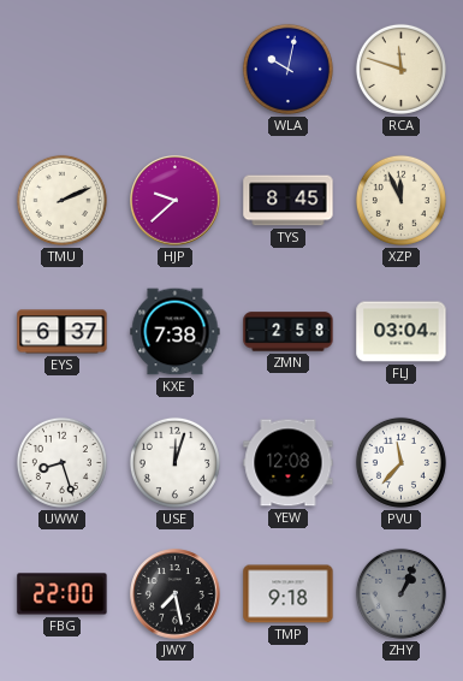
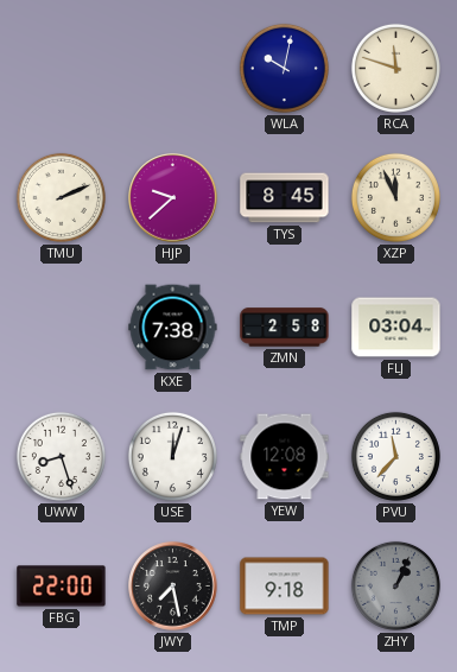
EYS: 6:37 -> none
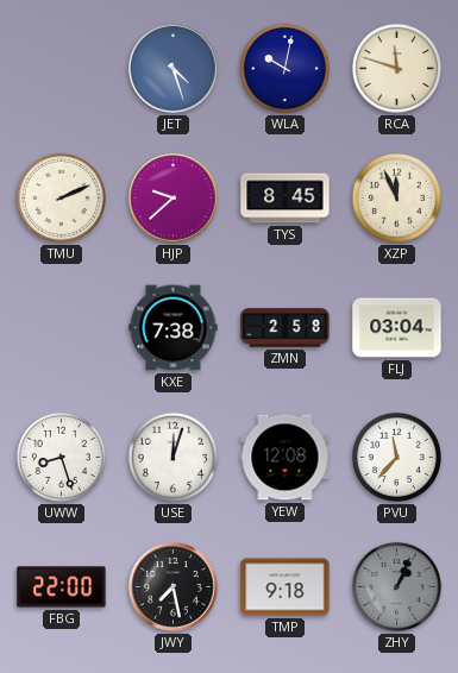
JET: none -> 4:27
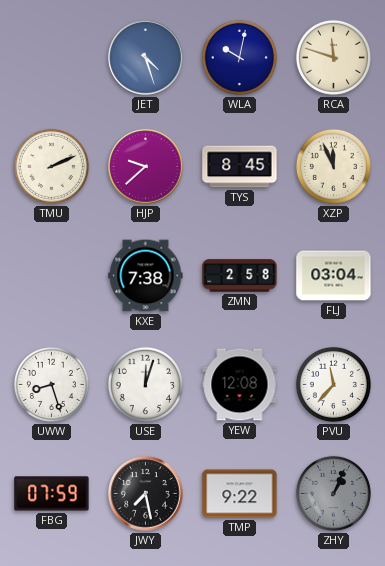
FBG: 22:00 -> 07:59
TMP: 9:18 -> 9:22
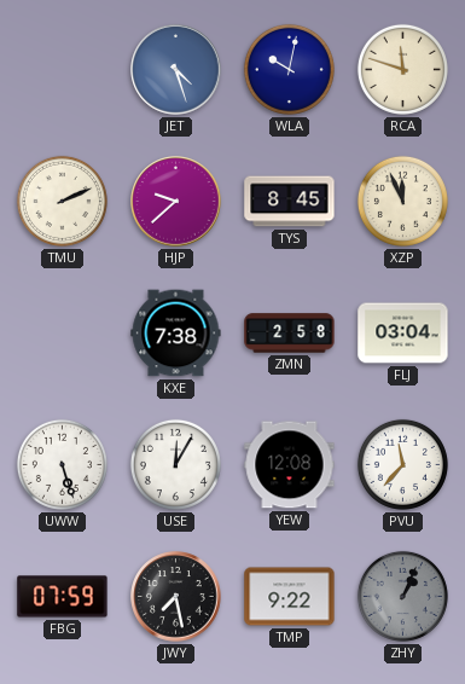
UWW: 8:27 -> 5:27
USE: 12:03 -> 12:05
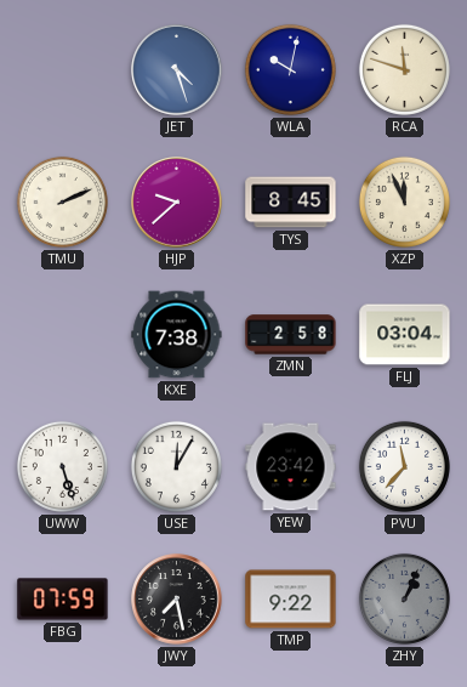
YEW: 12:08 -> 23:42
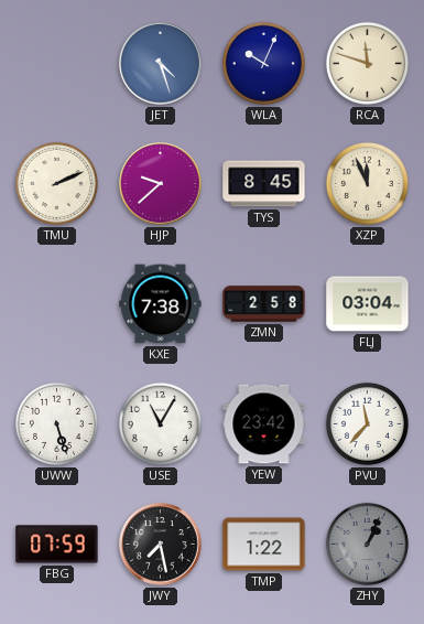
WLA: 10:02 -> 10:04
USE: 12:05 -> 11:05
TMP: 9:22 -> 1:22
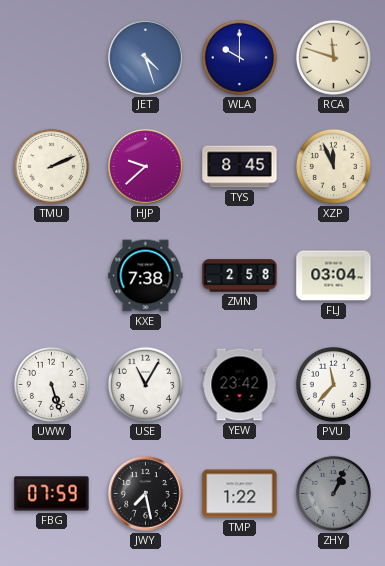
WLA: 10:04 -> 10:00
